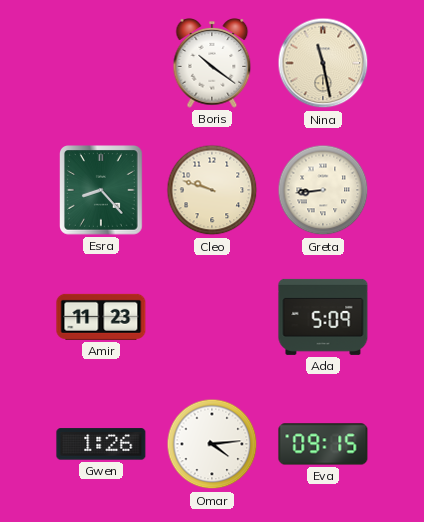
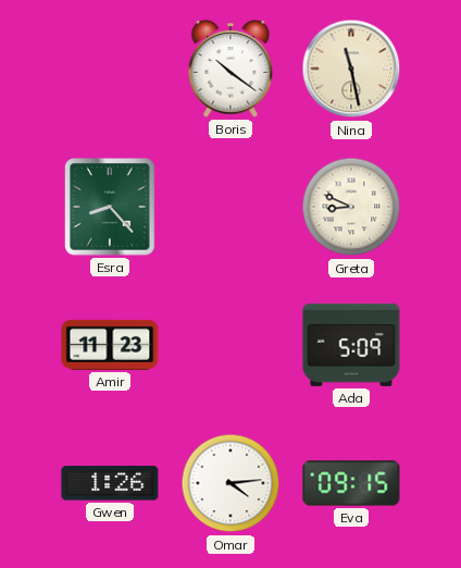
Cleo: 9:48 -> none
Greta: 8:44 -> 8:49
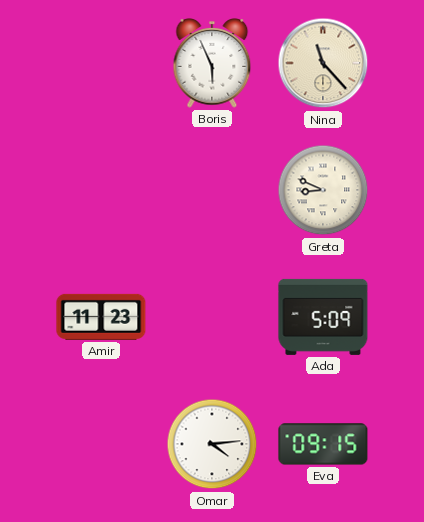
Boris: 10:21 -> 5:56
Nina: 11:28 -> 11:23
Esra: 8:23 -> none
Gwen: 1:26 -> none
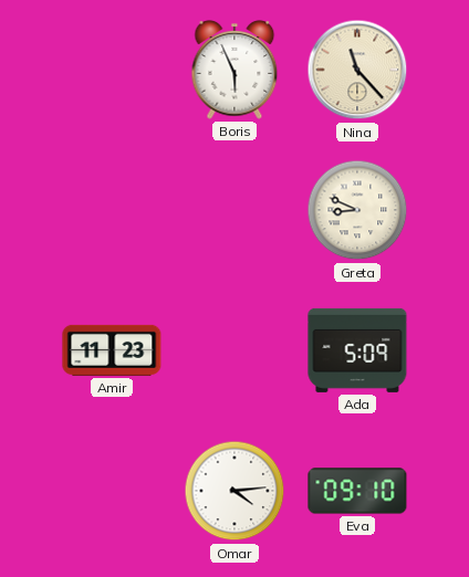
Eva: 09:15 -> 09:10
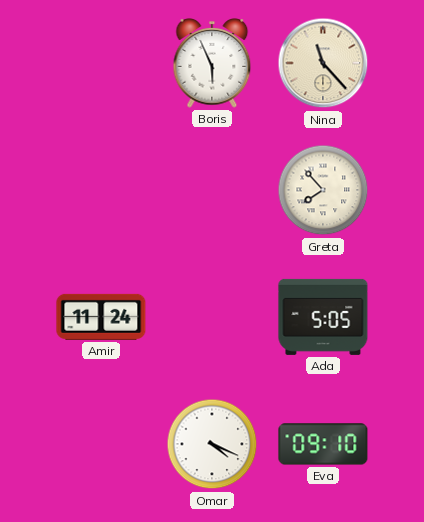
Greta: 8:49 -> 7:53
Amir: 11:23 -> 11:24
Ada: 5:09 -> 5:05
Omar: 4:14 -> 4:19
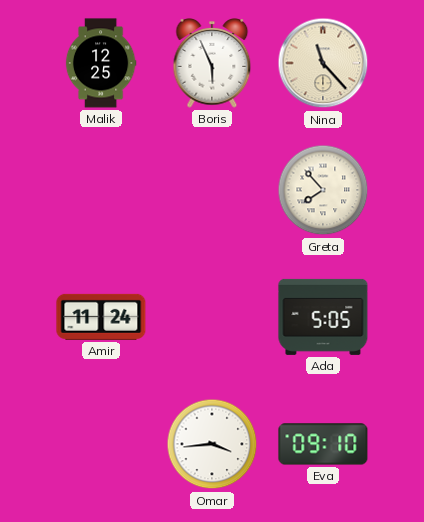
Malik: none -> 12:25
Omar: 4:19 -> 3:44
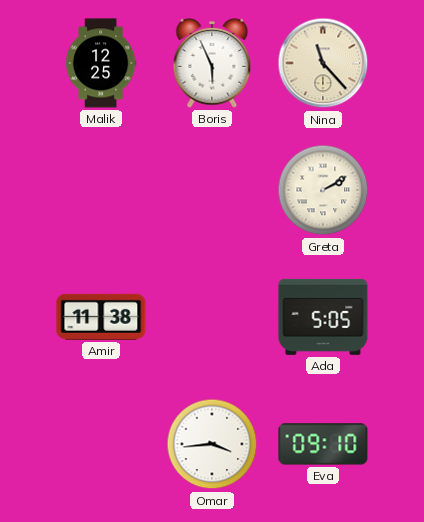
Greta: 7:53 -> 2:10
Amir: 11:24 -> 11:38
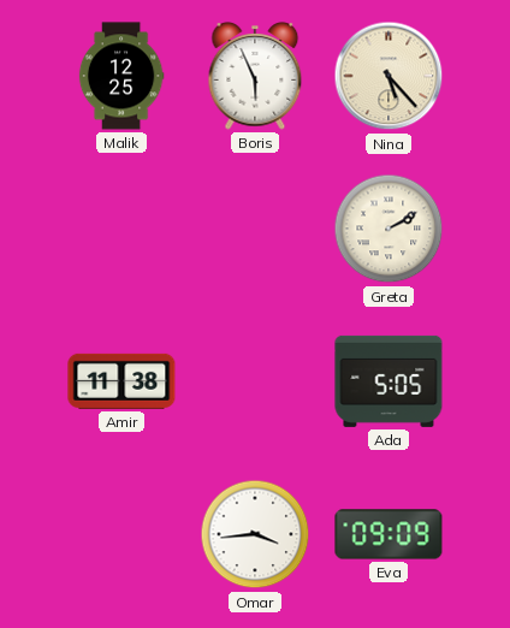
Nina: 11:23 -> 5:23
Eva: 09:10 -> 09:09
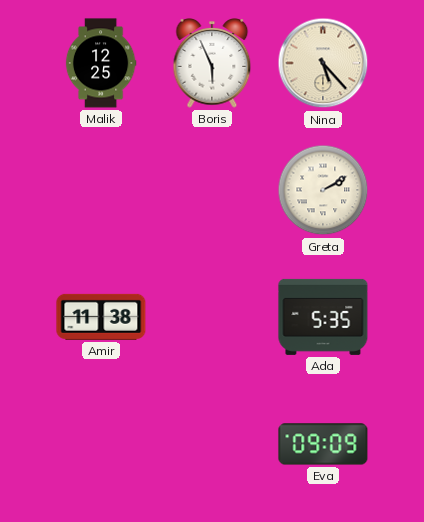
Ada: 5:05 -> 5:35
Omar: 3:44 -> none
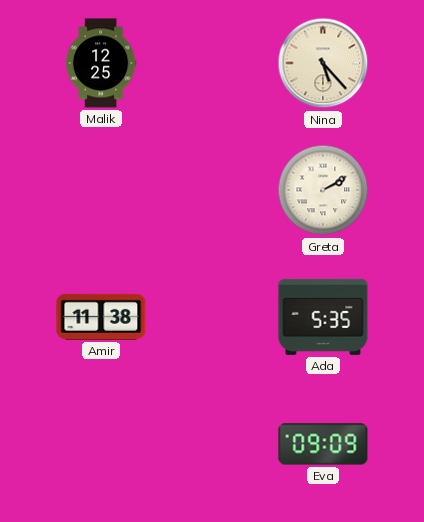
Boris: 5:56 -> none
